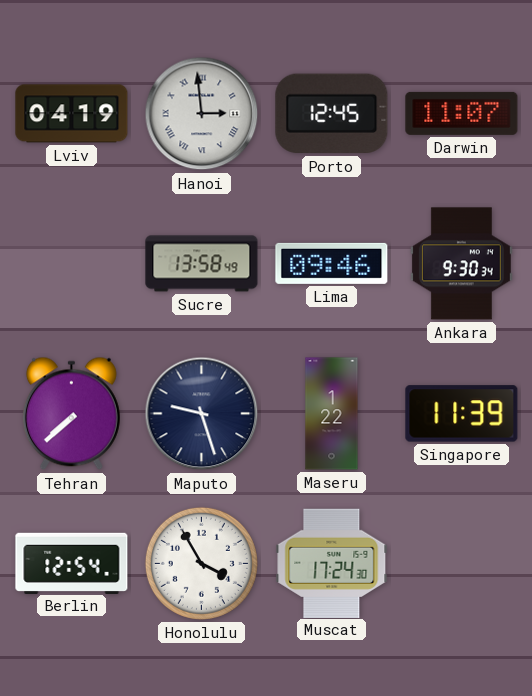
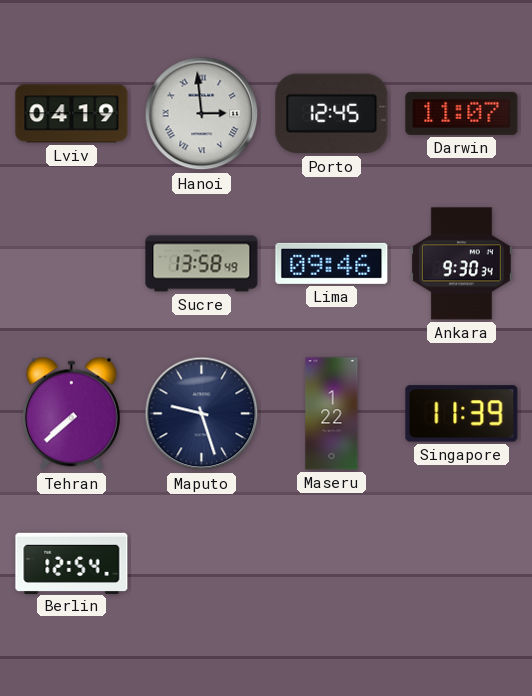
Honolulu: 3:55 -> none
Muscat: 17:24 -> none
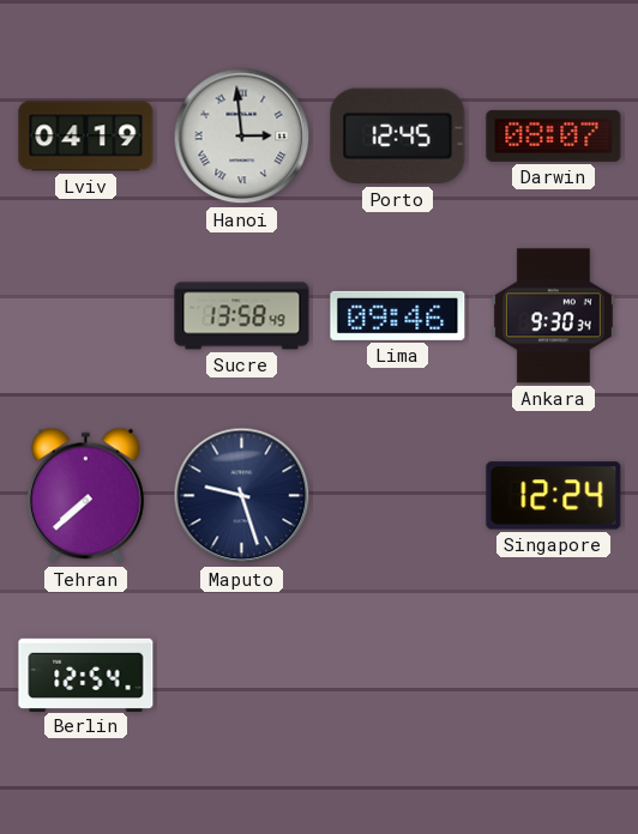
Darwin: 11:07 -> 08:07
Maseru: 1:22 -> none
Singapore: 11:39 -> 12:24
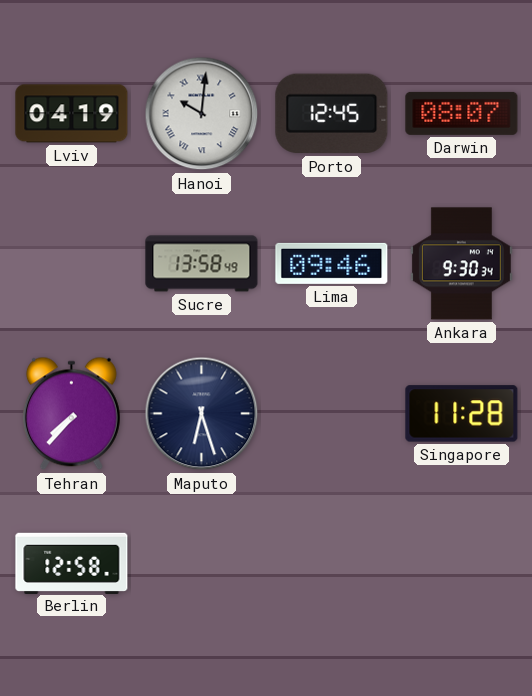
Hanoi: 2:59 -> 10:01
Tehran: 7:38 -> 7:37
Maputo: 9:27 -> 6:27
Singapore: 12:24 -> 11:28
Berlin: 12:54 -> 12:58
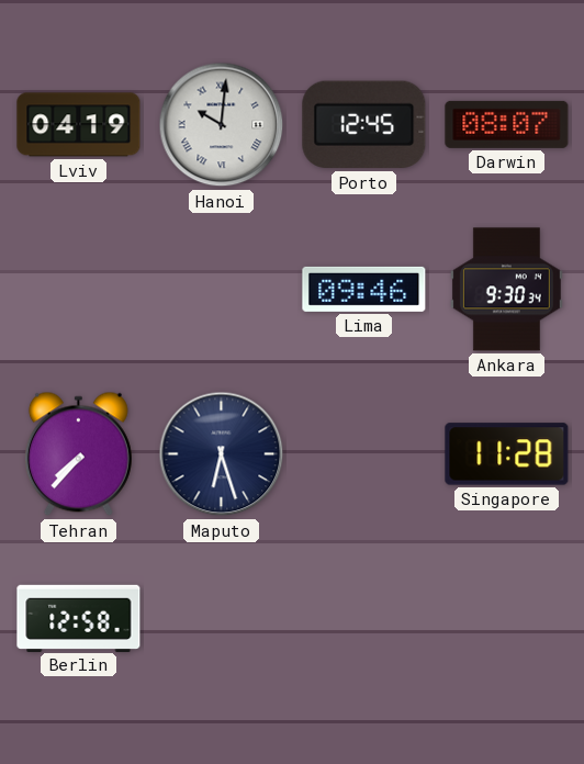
Sucre: 13:58 -> none
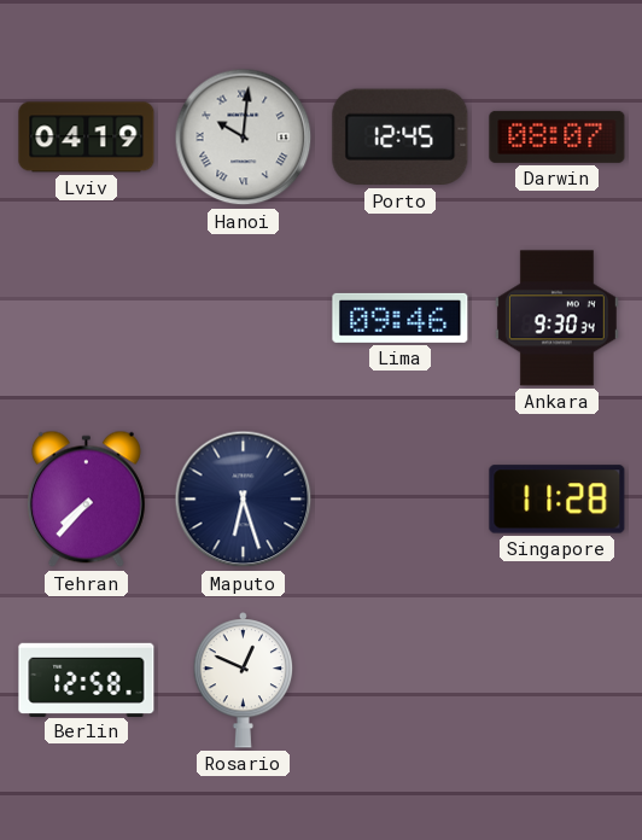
Rosario: none -> 12:49
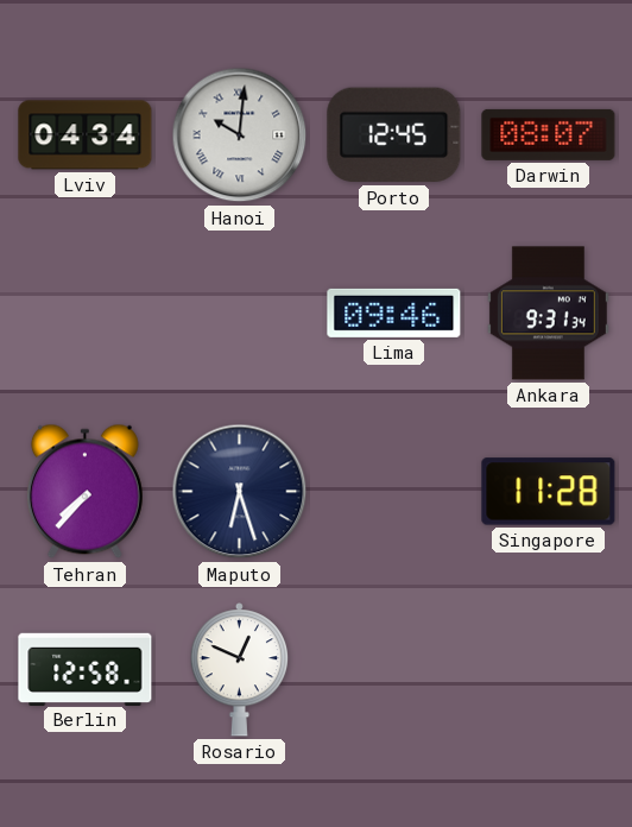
Lviv: 04:19 -> 04:34
Ankara: 9:30 -> 9:31
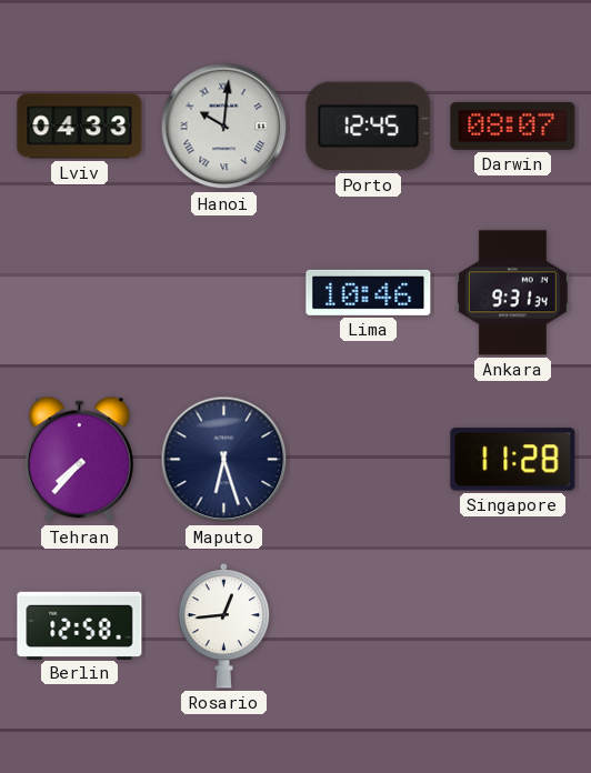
Lviv: 04:34 -> 04:33
Lima: 09:46 -> 10:46
Rosario: 12:49 -> 12:44
